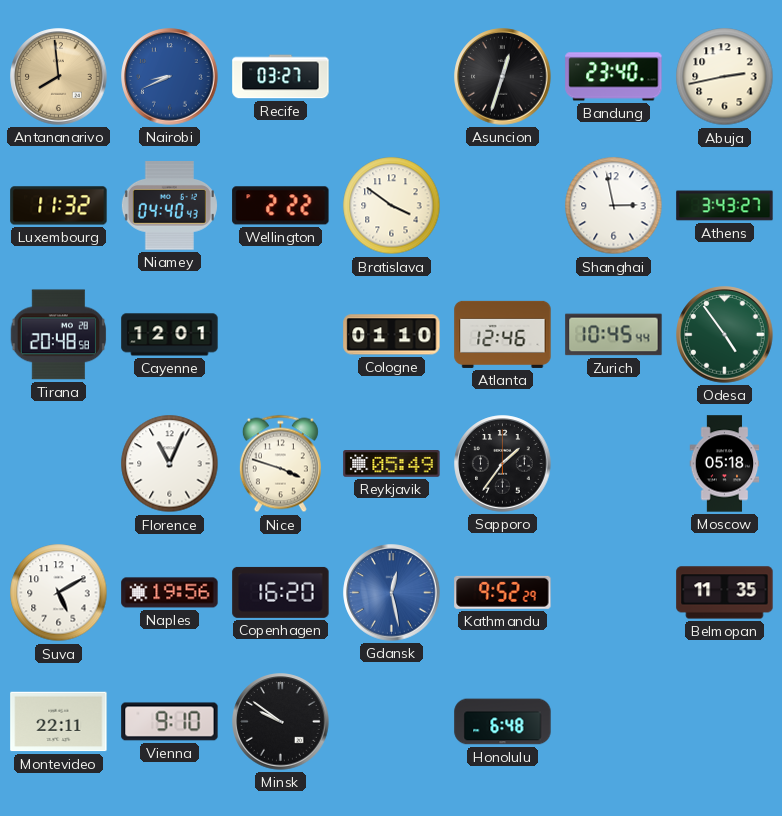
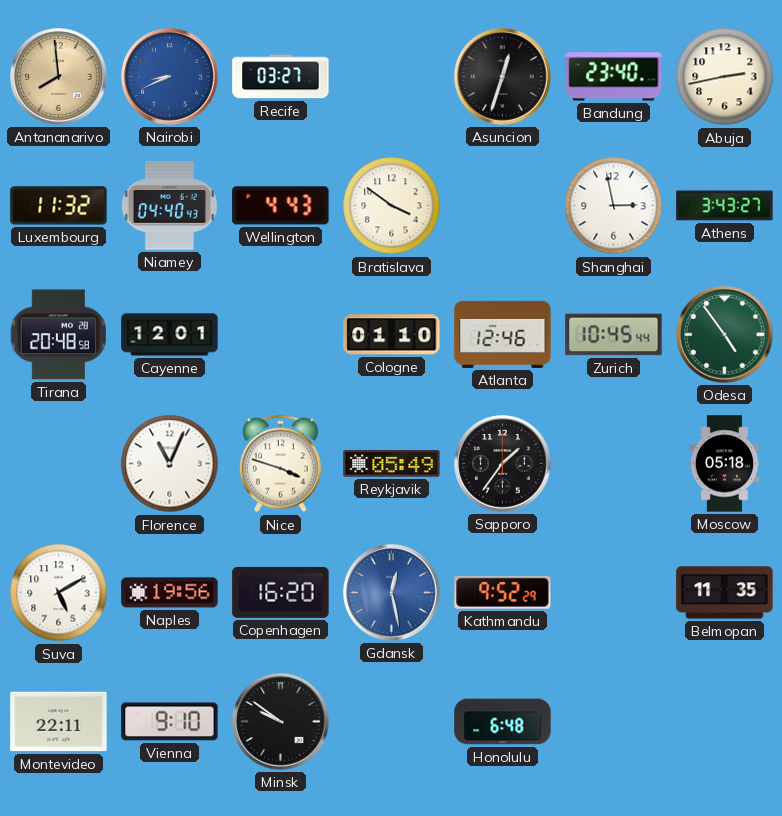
Wellington: 2:22 -> 4:43
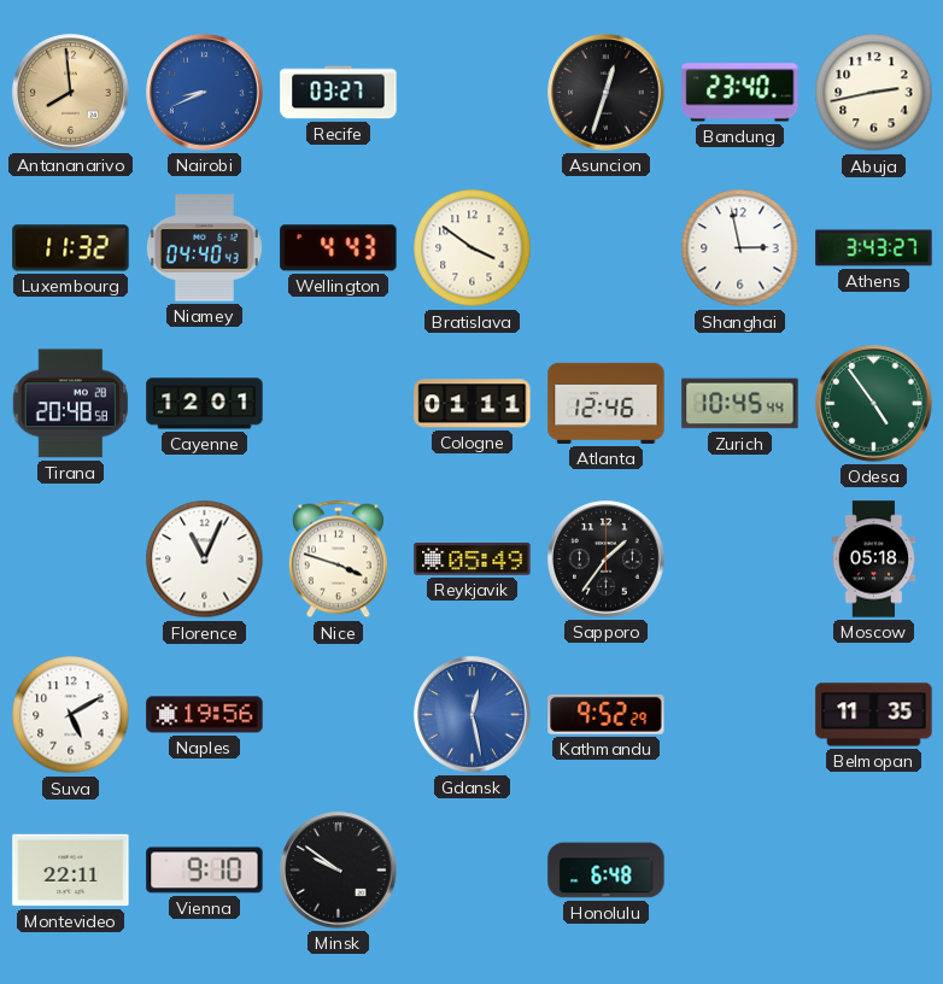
Cologne: 01:10 -> 01:11
Copenhagen: 16:20 -> none
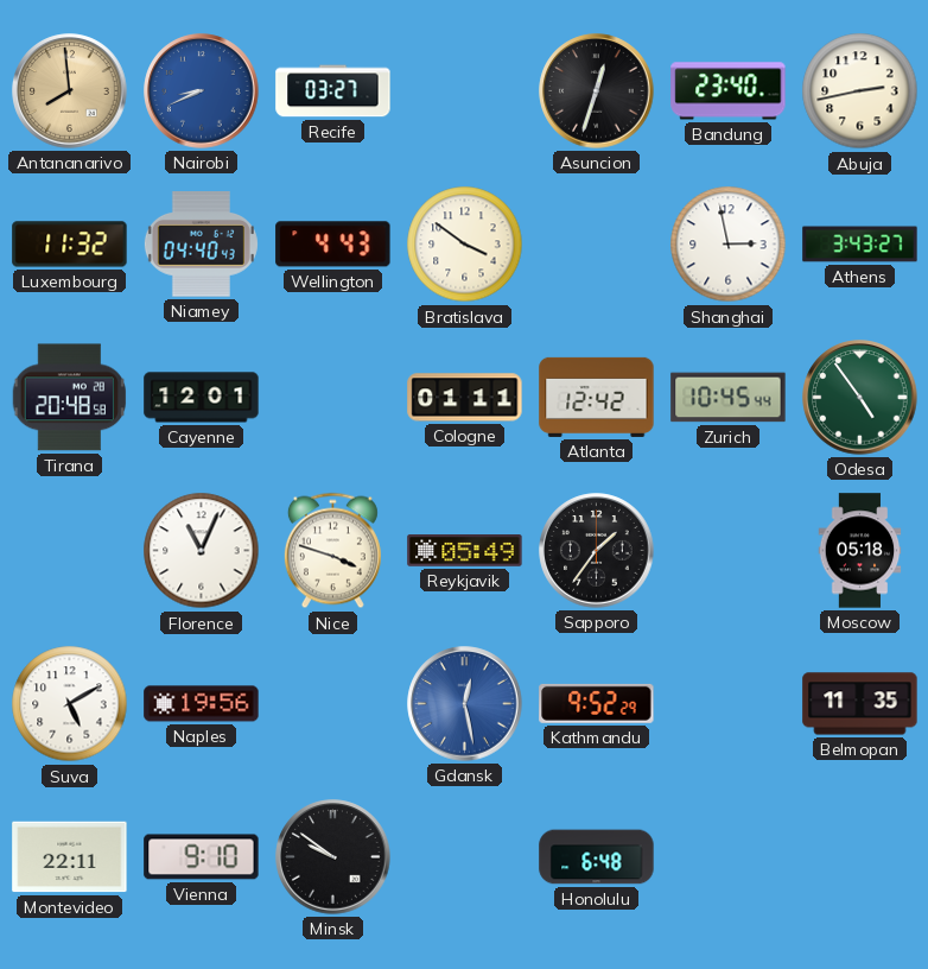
Atlanta: 12:46 -> 12:42
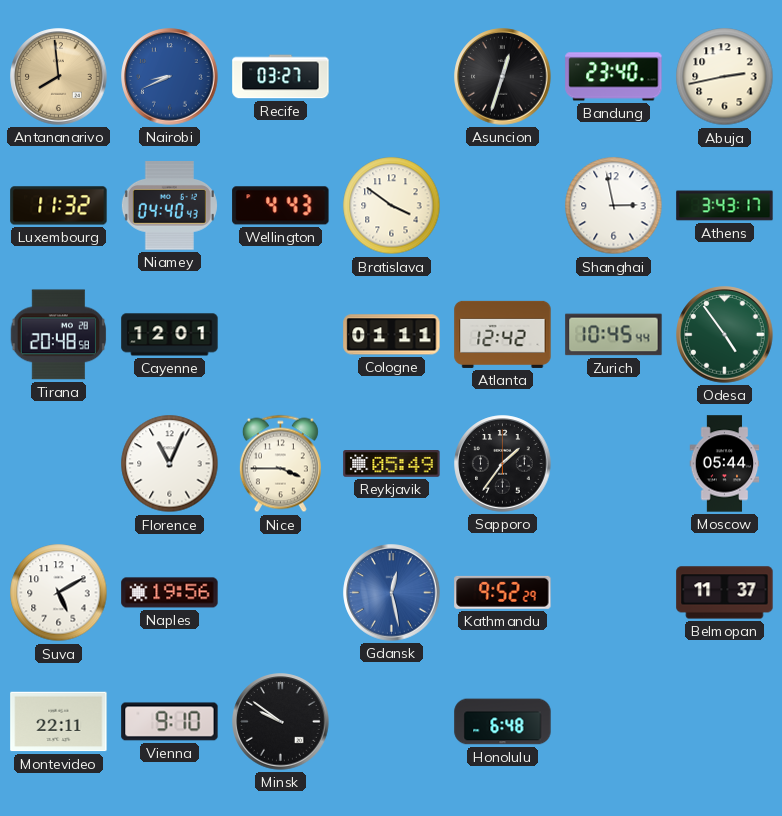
Athens: 3:43:27 -> 3:43:17
Nice: 3:48 -> 3:45
Moscow: 05:18 -> 05:44
Belmopan: 11:35 -> 11:37
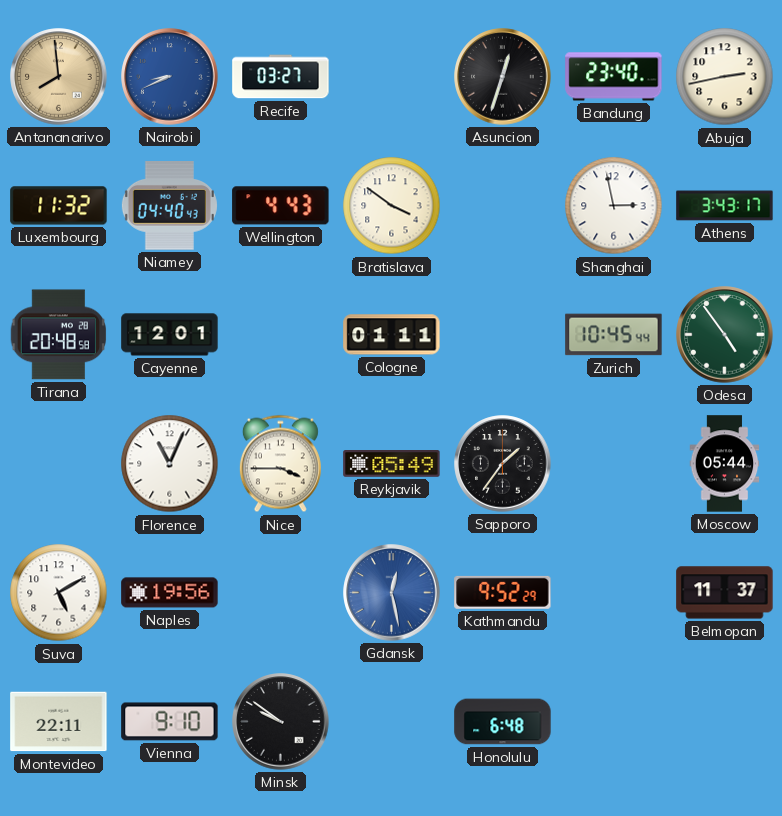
Atlanta: 12:42 -> none
